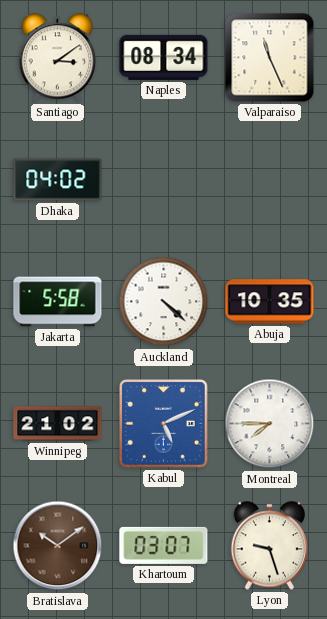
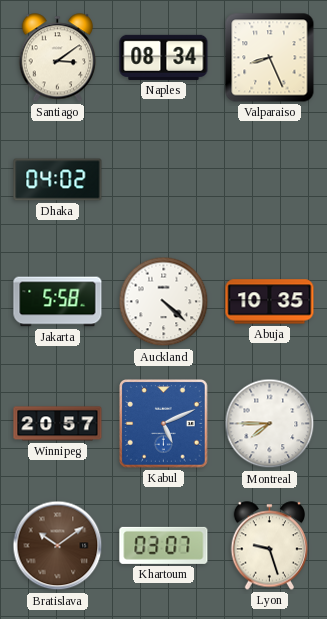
Valparaiso: 11:26 -> 8:26
Winnipeg: 21:02 -> 20:57
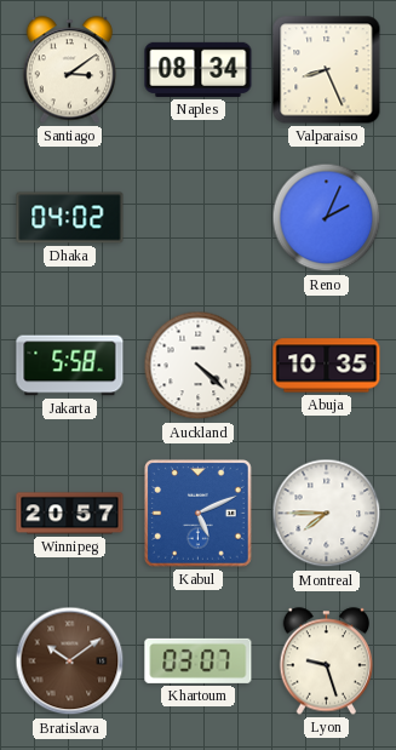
Reno: none -> 2:04
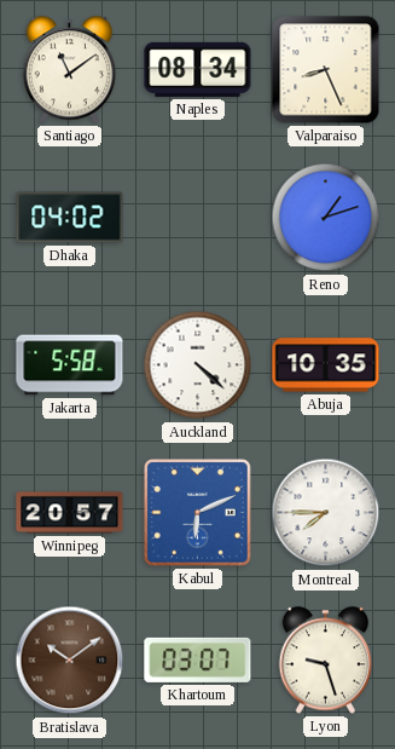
Santiago: 3:09 -> 11:09
Reno: 2:04 -> 1:12
Kabul: 5:11 -> 6:11
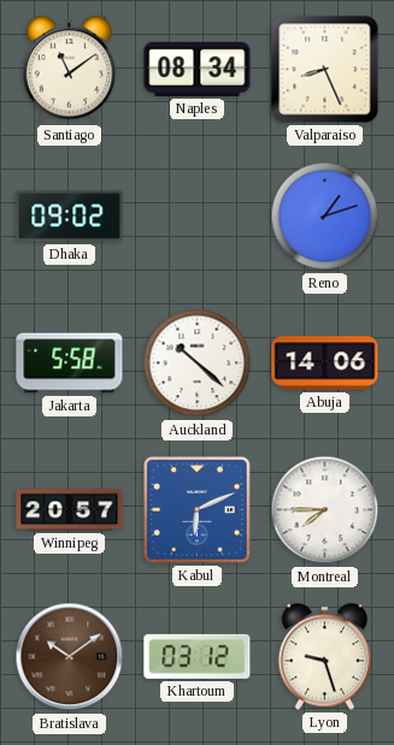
Dhaka: 04:02 -> 09:02
Auckland: 4:22 -> 10:22
Abuja: 10:35 -> 14:06
Khartoum: 03:07 -> 03:12
